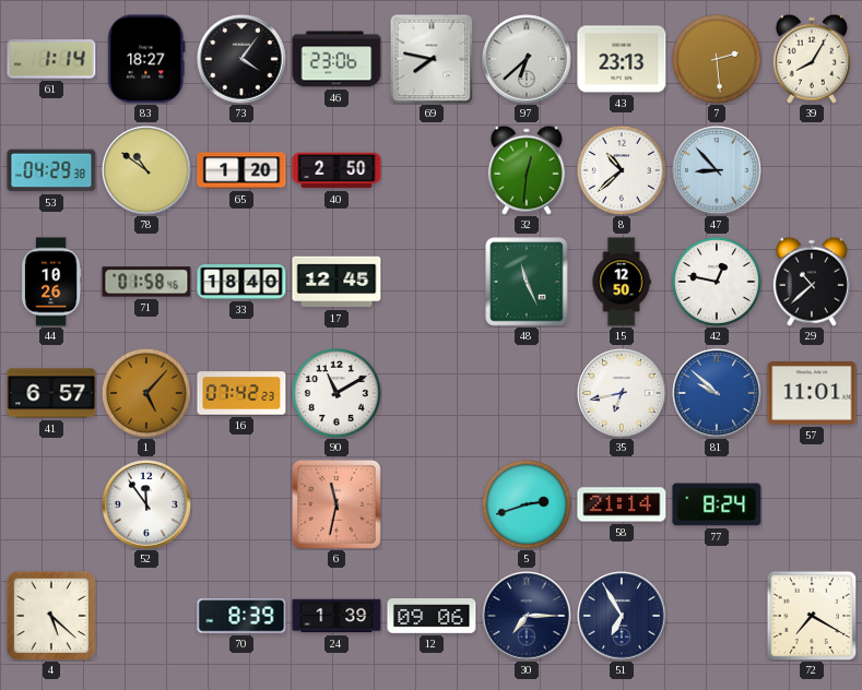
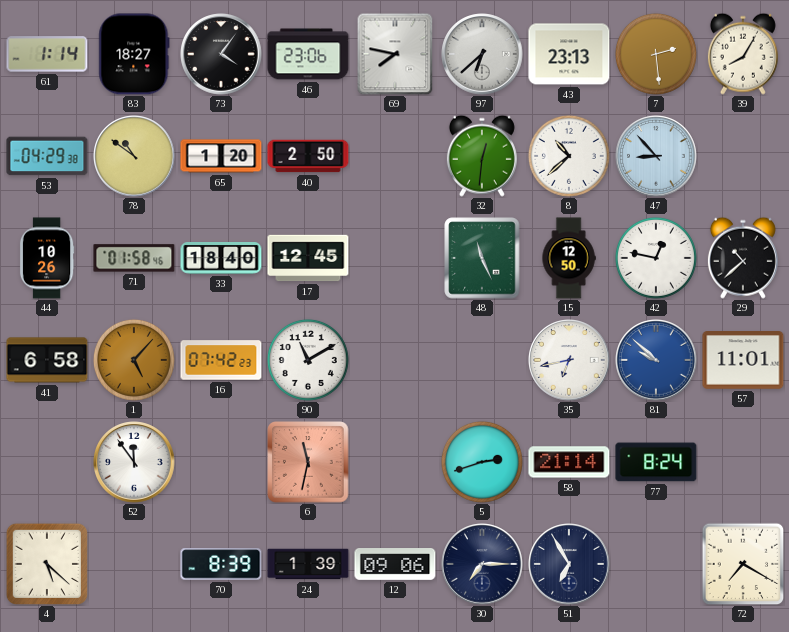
41: 6:57 -> 6:58
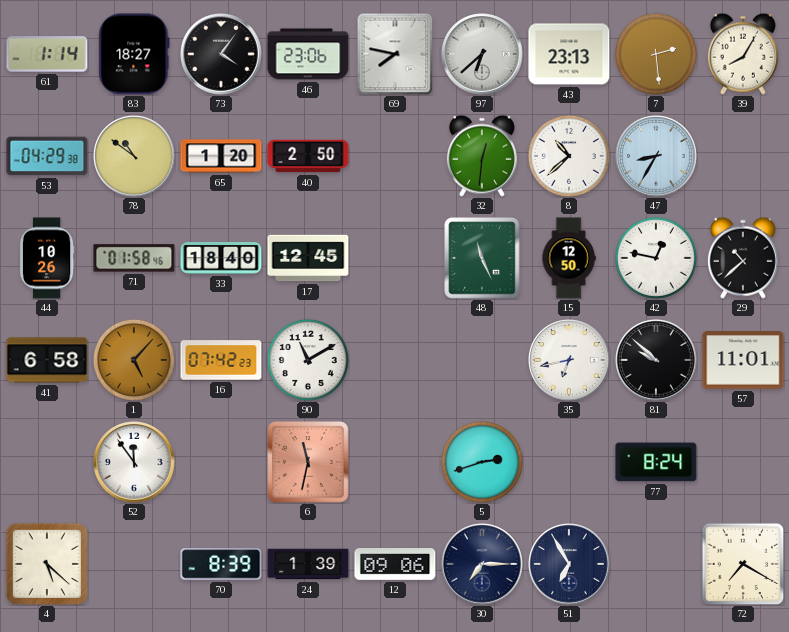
47: 8:53 -> 8:35
81 dial: blue -> black
58: 21:14 -> none
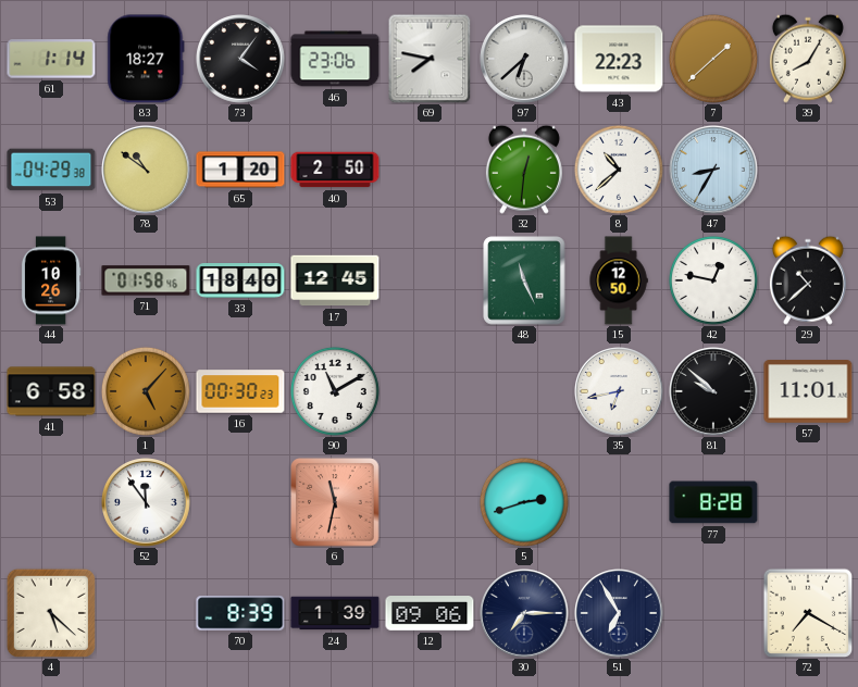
43: 23:13 -> 22:23
7: 2:29 -> 1:38
16: 07:42 -> 00:30
77: 8:24 -> 8:28
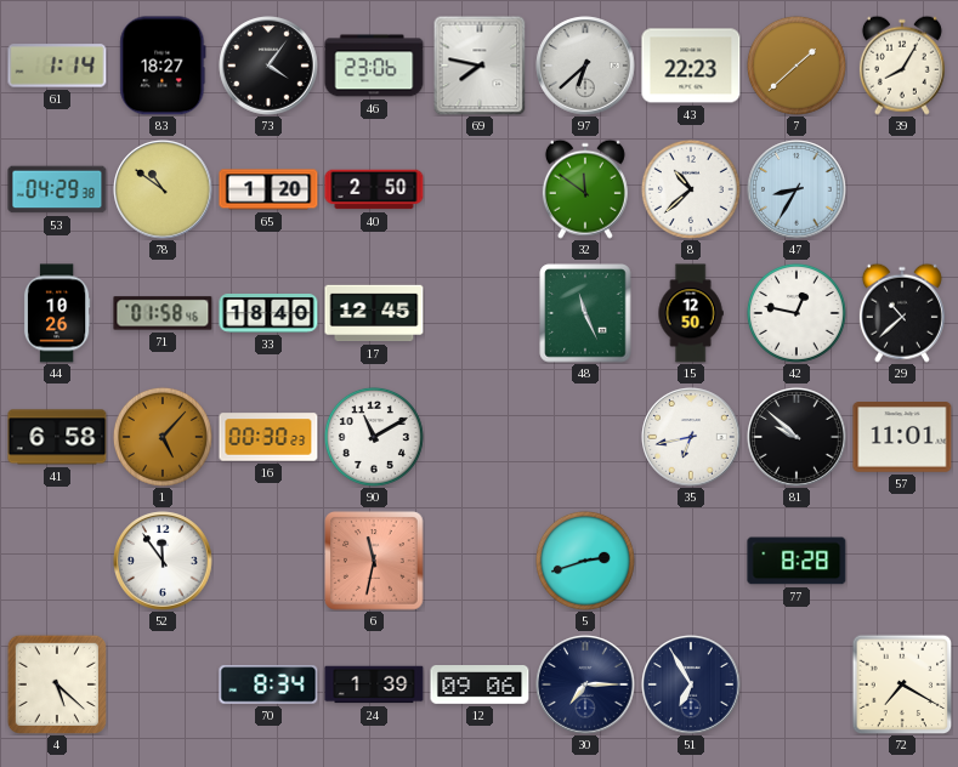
32: 12:31 -> 11:51
70: 8:39 -> 8:34
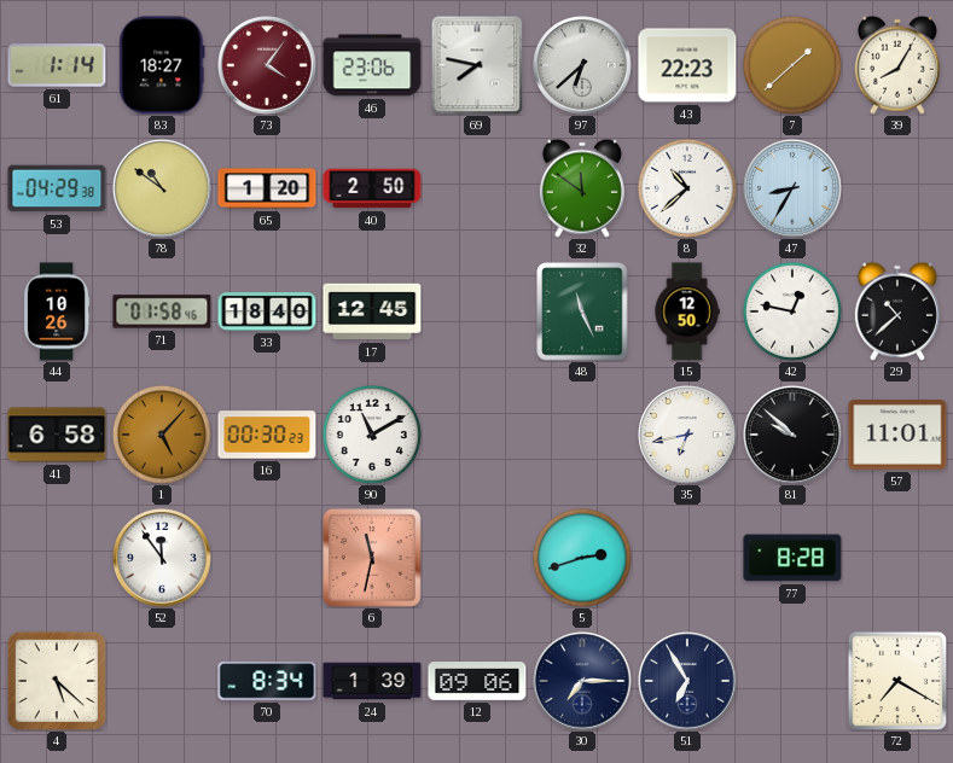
73 dial: black -> burgundy
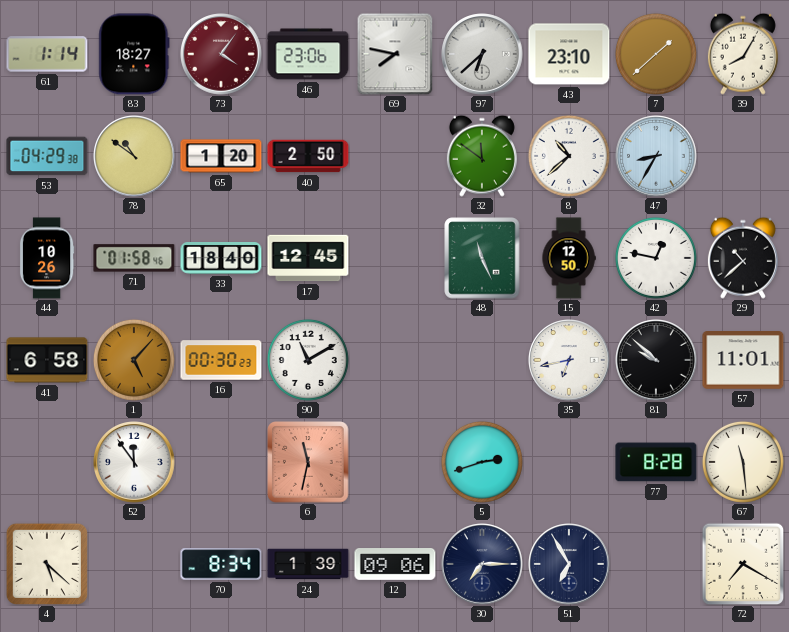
43: 22:23 -> 23:10
67: none -> 11:29
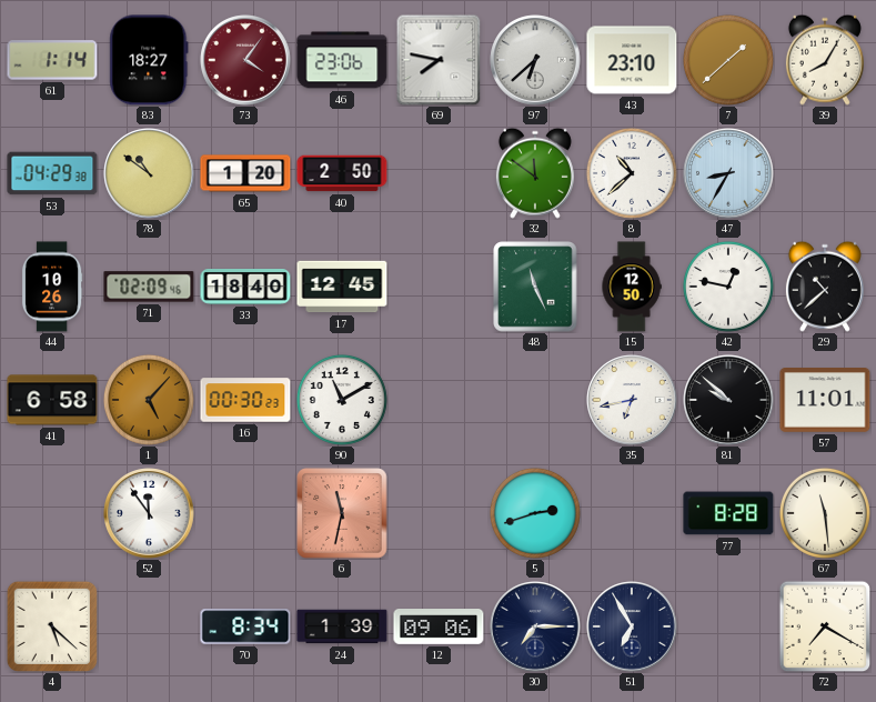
71: 01:58 -> 02:09
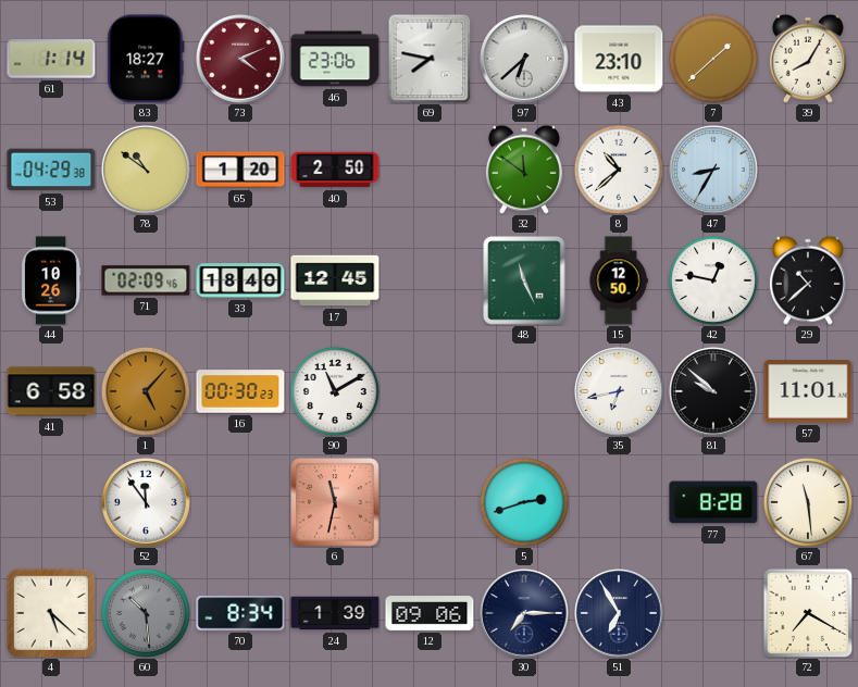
73: 4:06 -> 4:11
60: none -> 10:29
